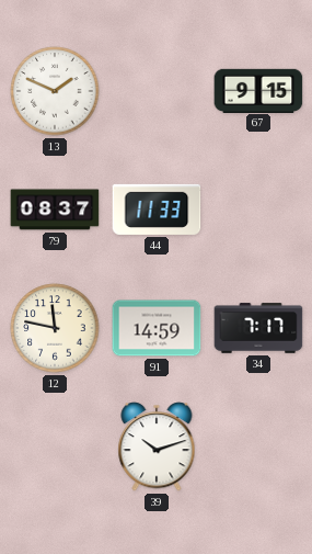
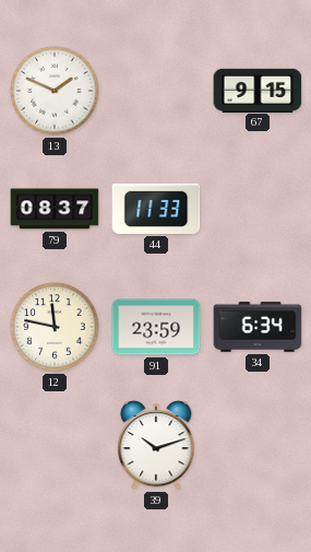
91: 14:59 -> 23:59
34: 7:17 -> 6:34
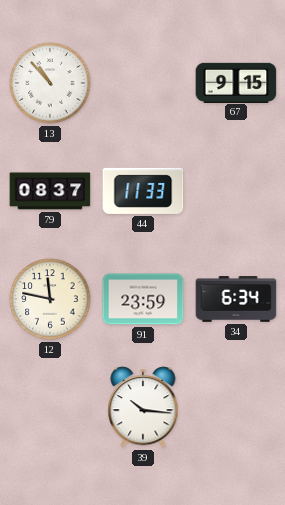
13: 1:49 -> 10:53
39: 10:12 -> 10:16
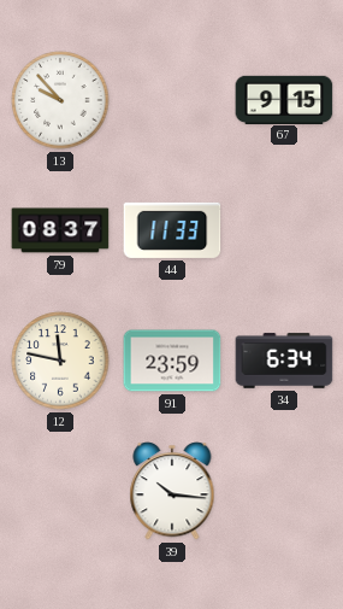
13: 10:53 -> 9:53
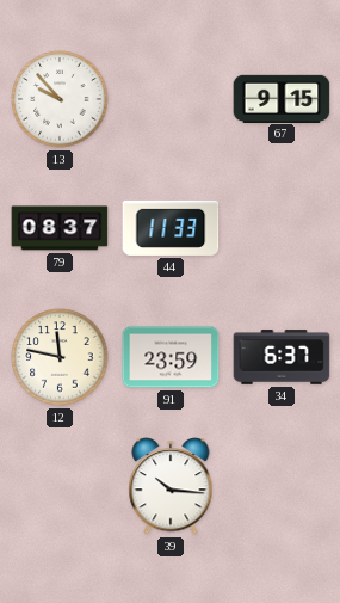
34: 6:34 -> 6:37
